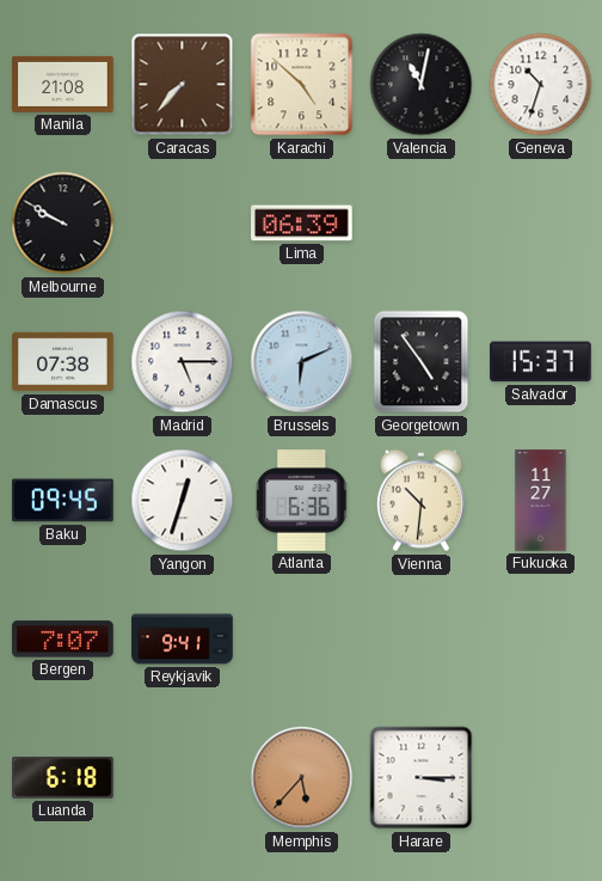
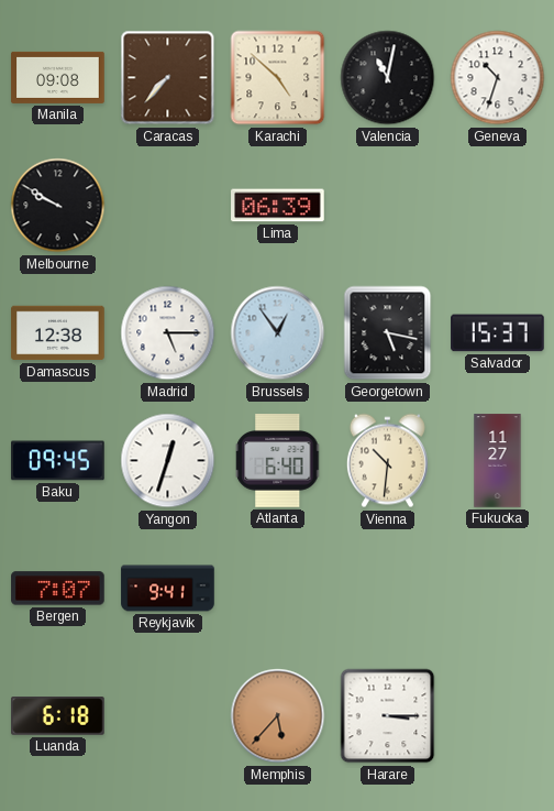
Manila: 21:08 -> 09:08
Damascus: 07:38 -> 12:38
Brussels: 6:11 -> 12:54
Georgetown: 4:54 -> 5:17
Atlanta: 6:36 -> 6:40
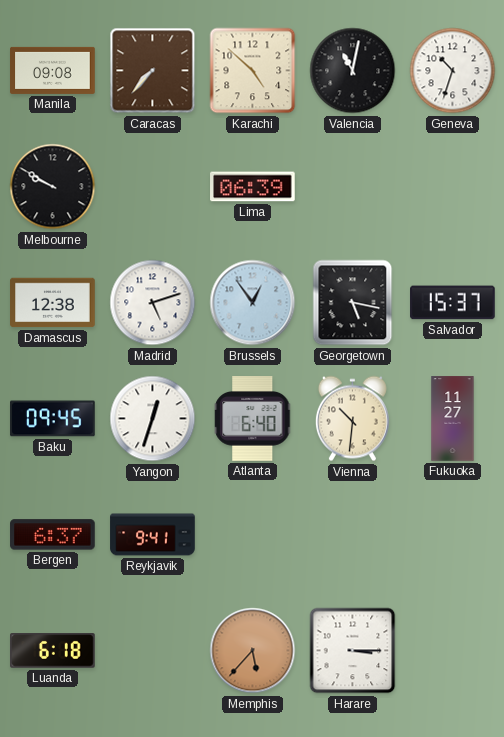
Madrid: 5:15 -> 5:12
Bergen: 7:07 -> 6:37
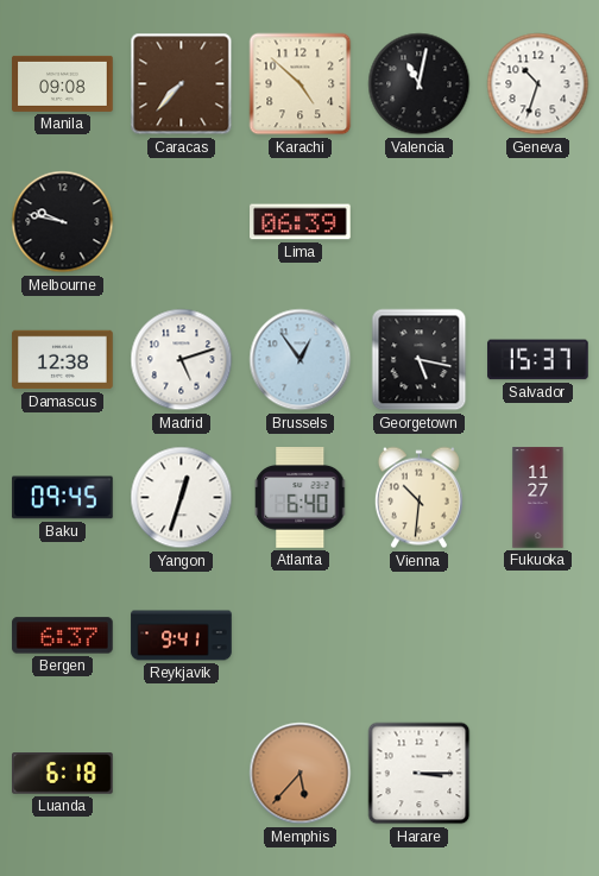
Melbourne: 9:50 -> 9:47
